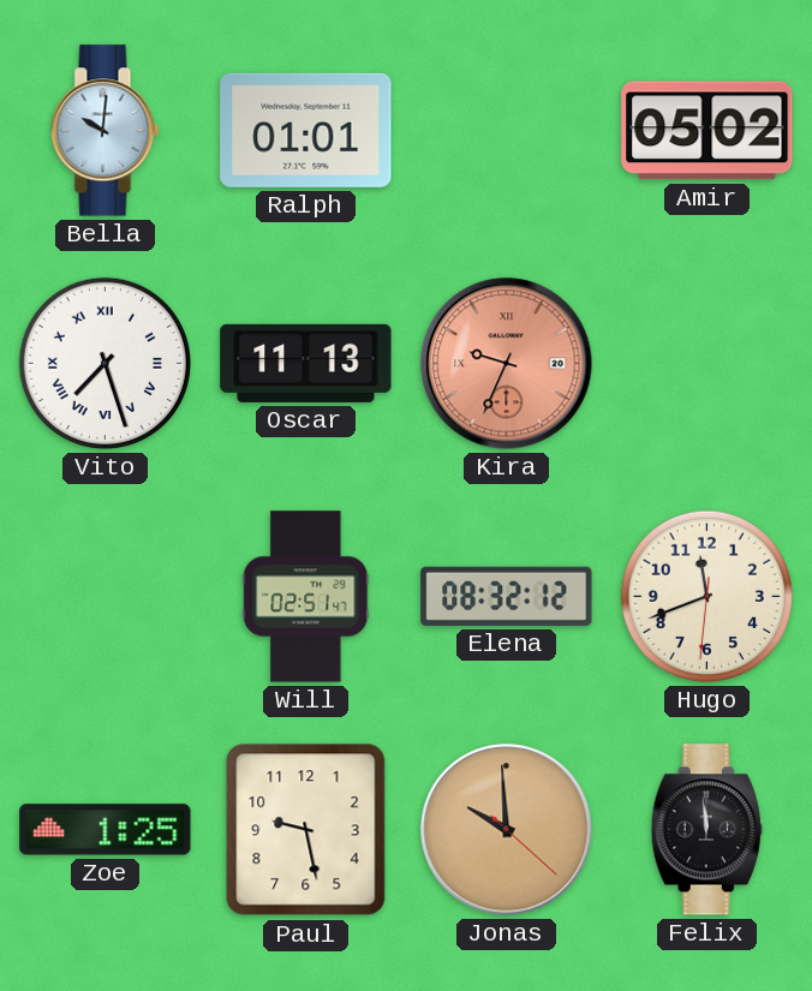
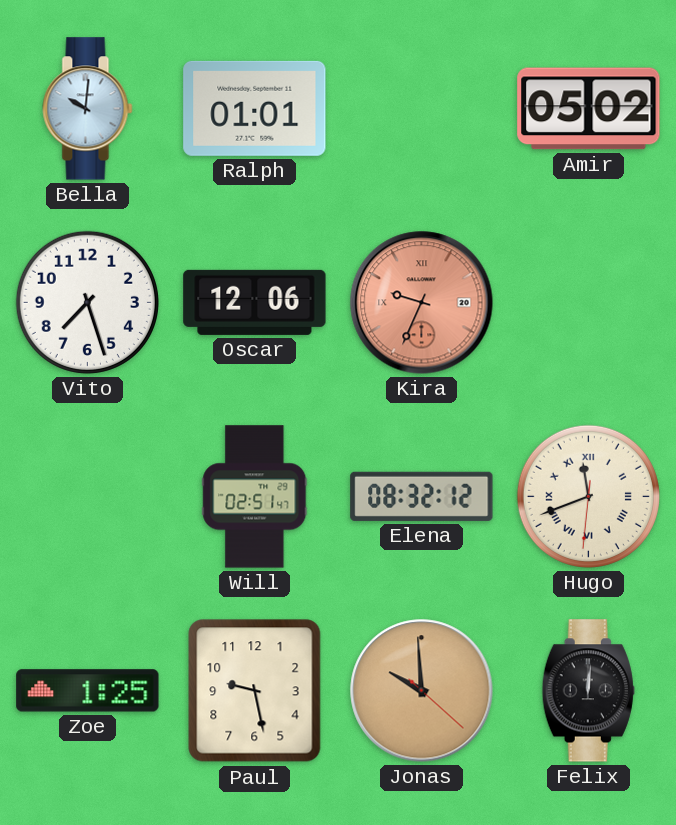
Vito numerals: Roman -> Arabic
Oscar: 11:13 -> 12:06
Hugo numerals: Arabic -> Roman
Felix: 11:59 -> 12:01
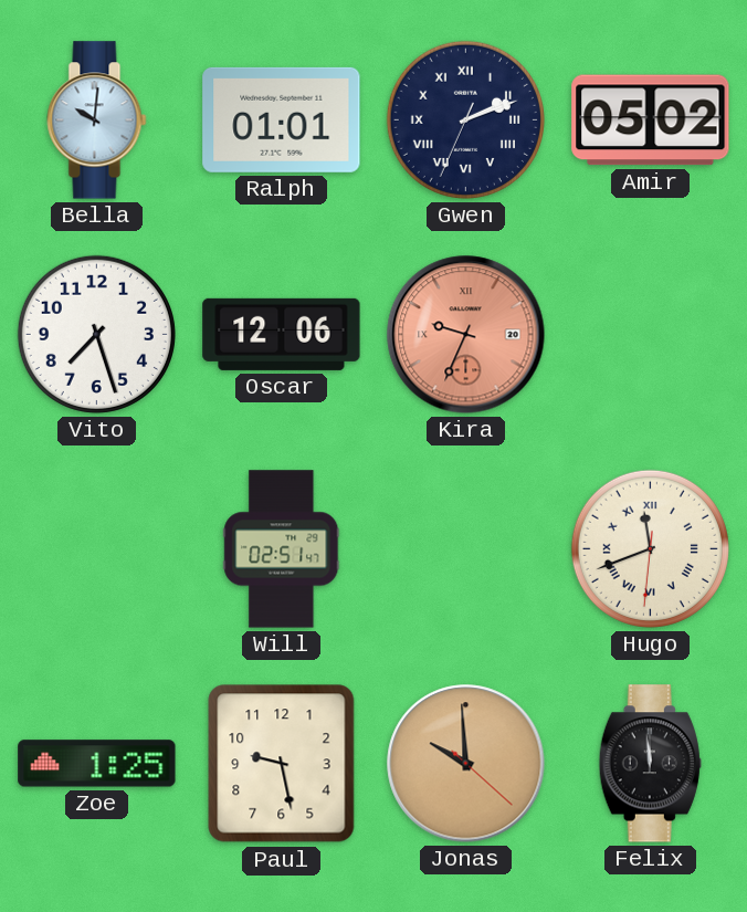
Gwen: none -> 2:11
Elena: 08:32 -> none
Felix: 12:01 -> 11:59
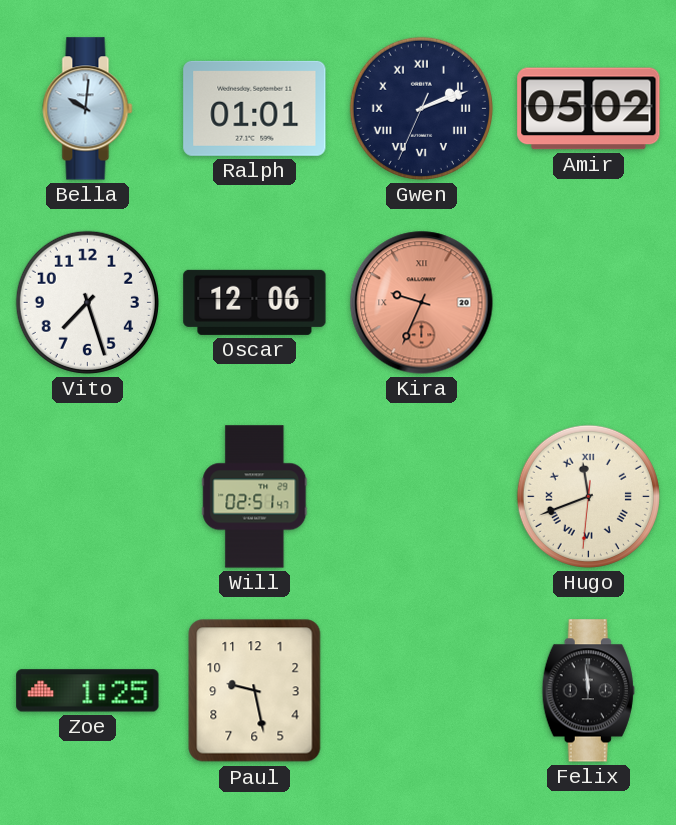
Jonas: 9:59 -> none
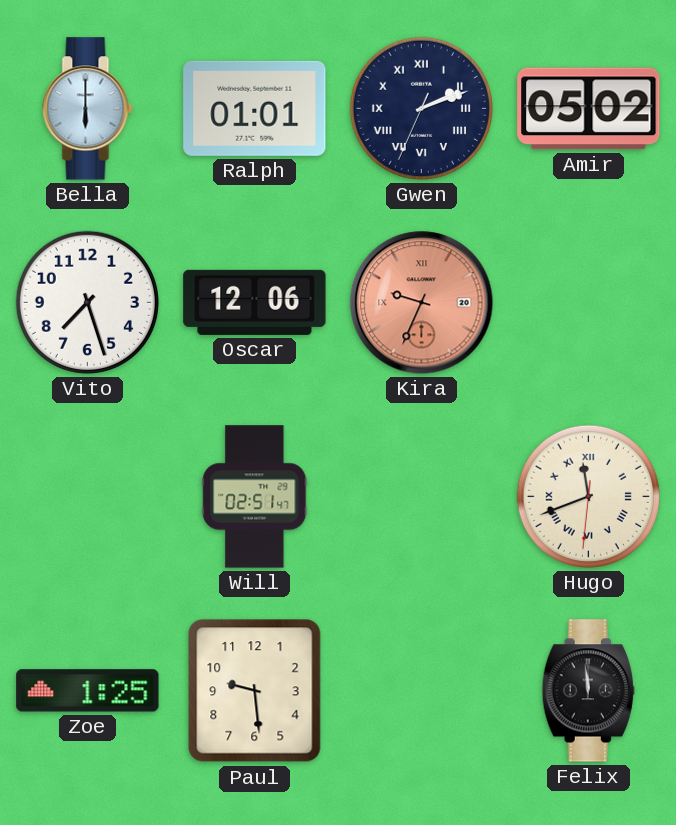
Bella: 10:01 -> 6:00
Paul: 9:28 -> 9:29
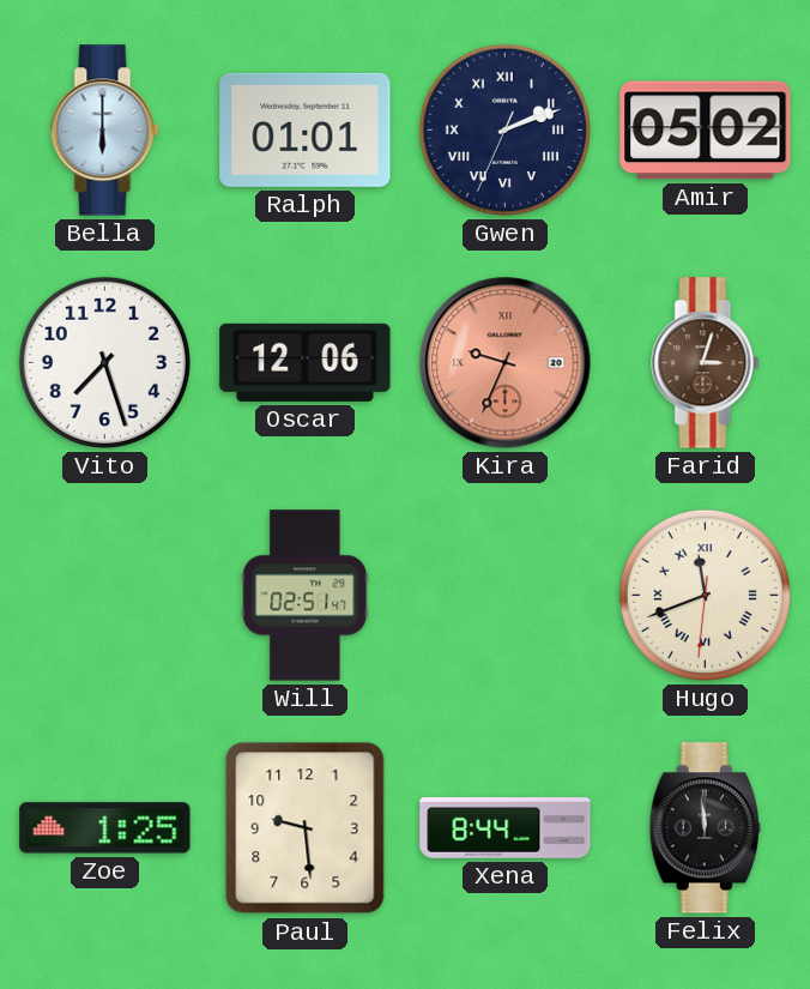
Farid: none -> 3:03
Xena: none -> 8:44
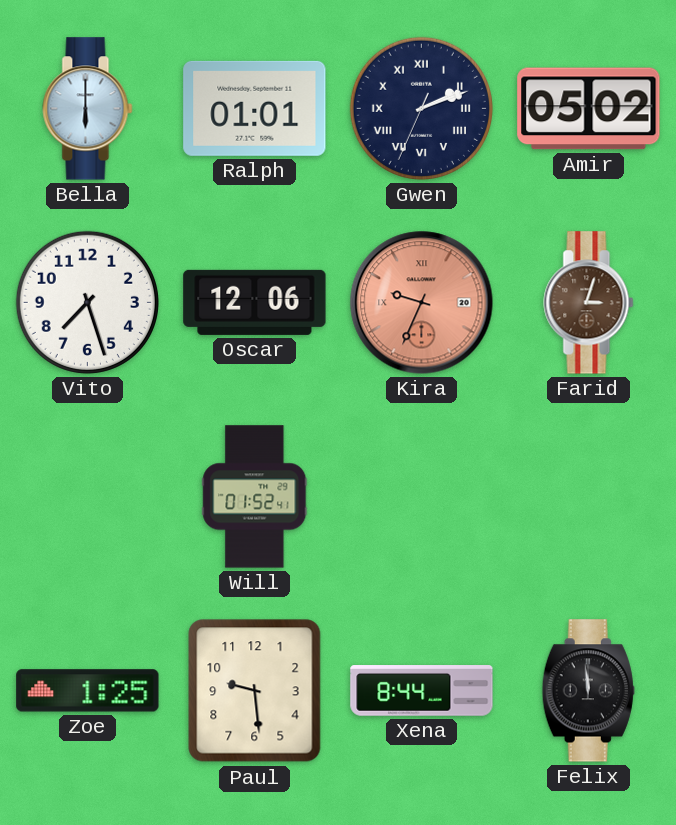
Will: 02:51 -> 01:52
Hugo: 11:41 -> none
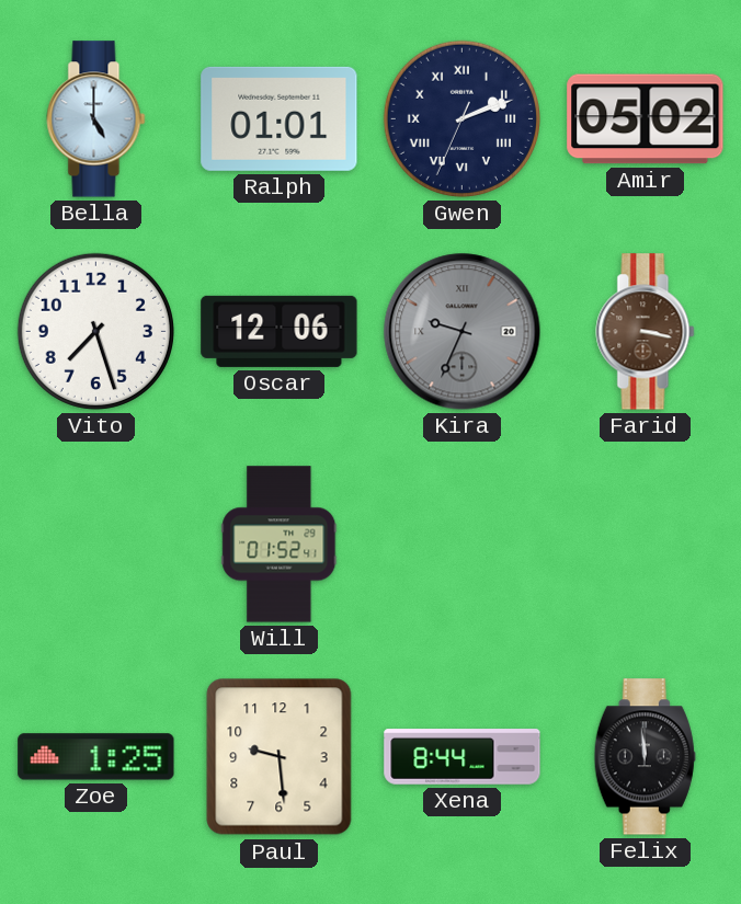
Bella: 6:00 -> 5:00
Kira dial: salmon -> grey
Farid: 3:03 -> 3:17
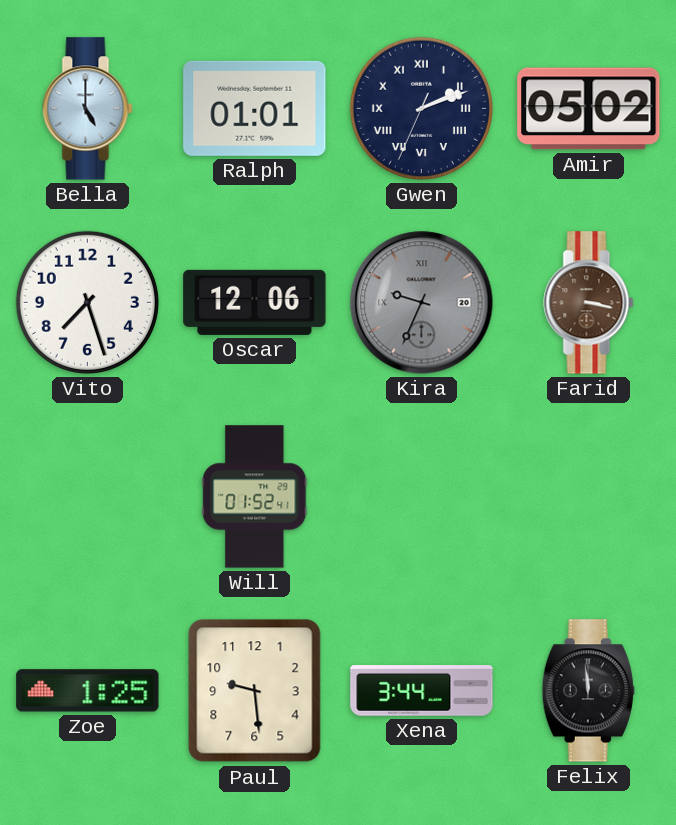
Xena: 8:44 -> 3:44
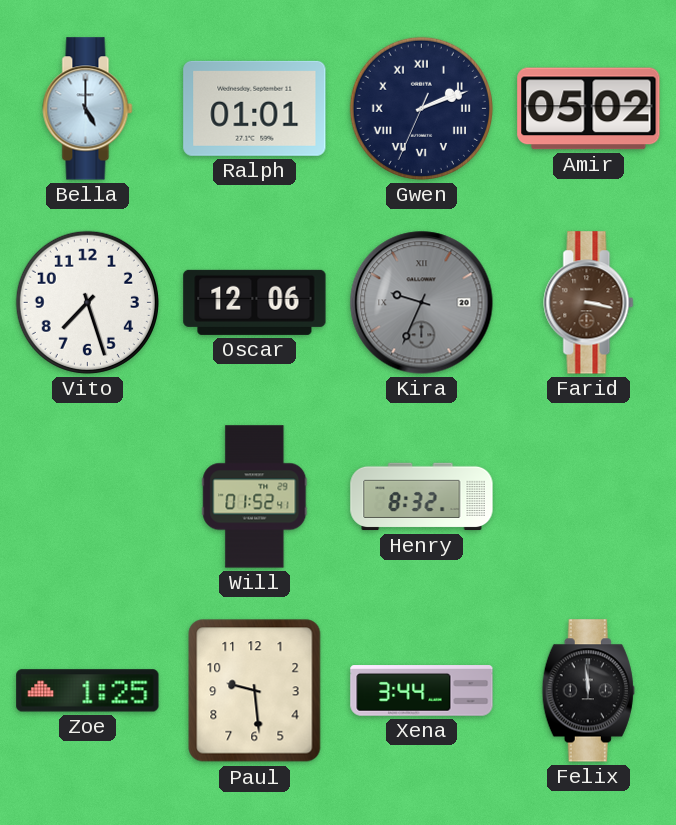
Henry: none -> 8:32
